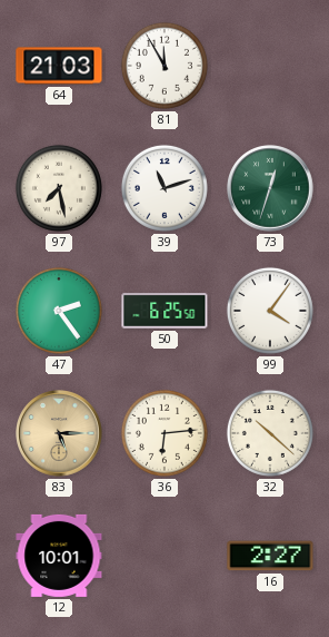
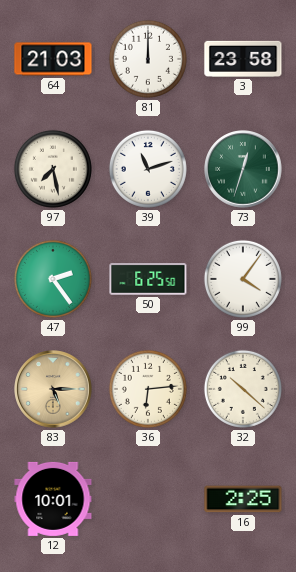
81: 11:55 -> 12:00
3: none -> 23:58
16: 2:27 -> 2:25
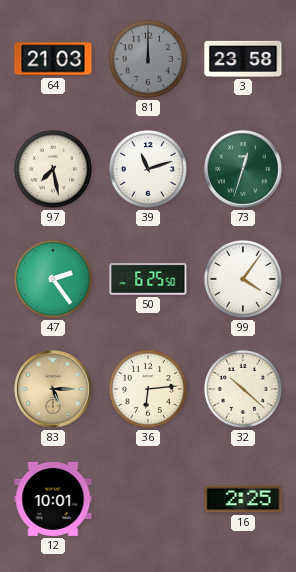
81 dial: white -> grey
